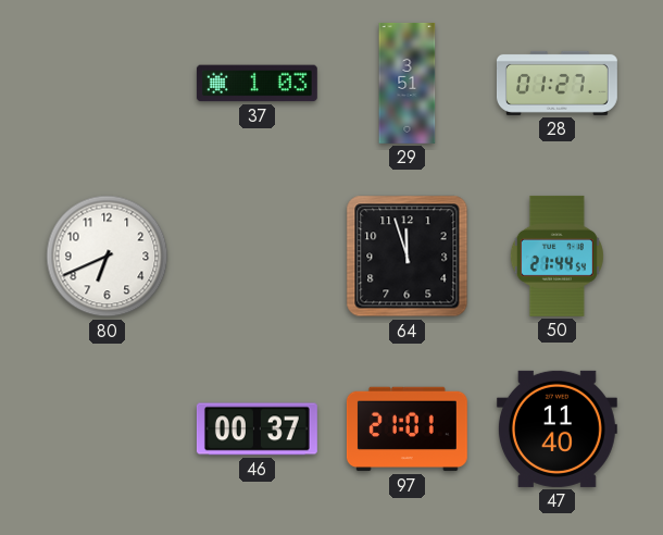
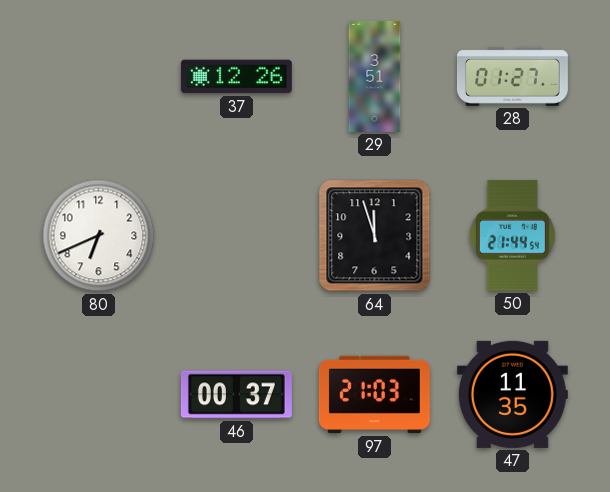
37: 1:03 -> 12:26
97: 21:01 -> 21:03
47: 11:40 -> 11:35
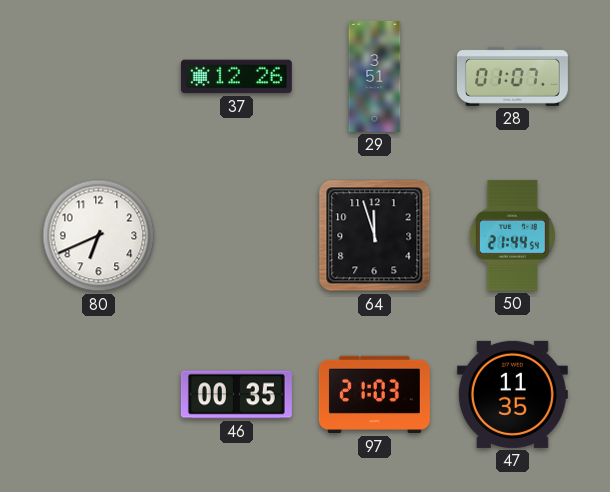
28: 01:27 -> 01:07
46: 00:37 -> 00:35
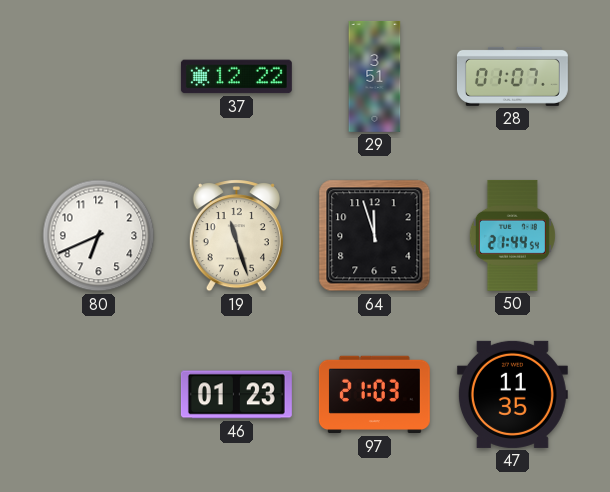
37: 12:26 -> 12:22
19: none -> 11:27
46: 00:35 -> 01:23
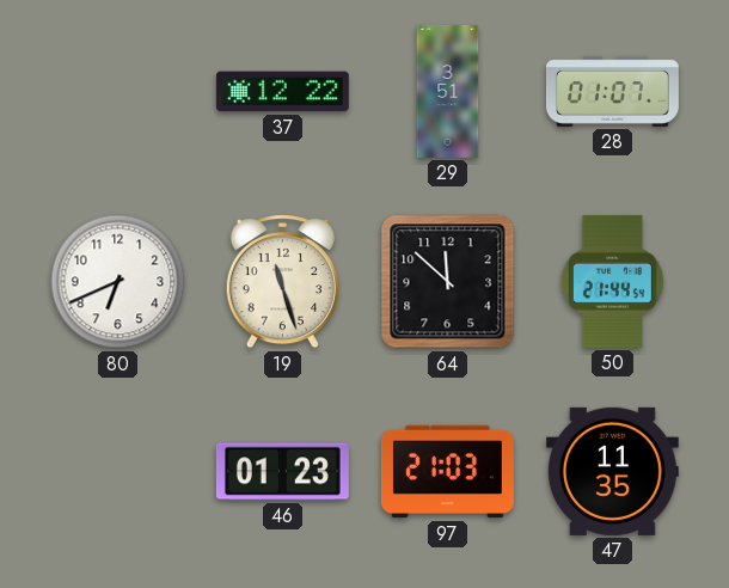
64: 11:57 -> 11:52
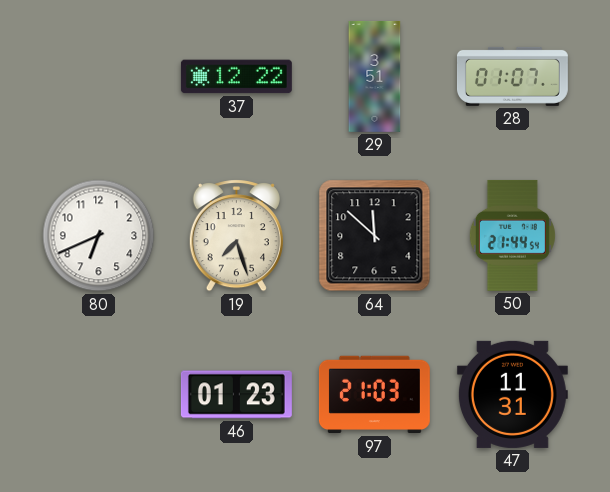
19: 11:27 -> 7:27
47: 11:35 -> 11:31
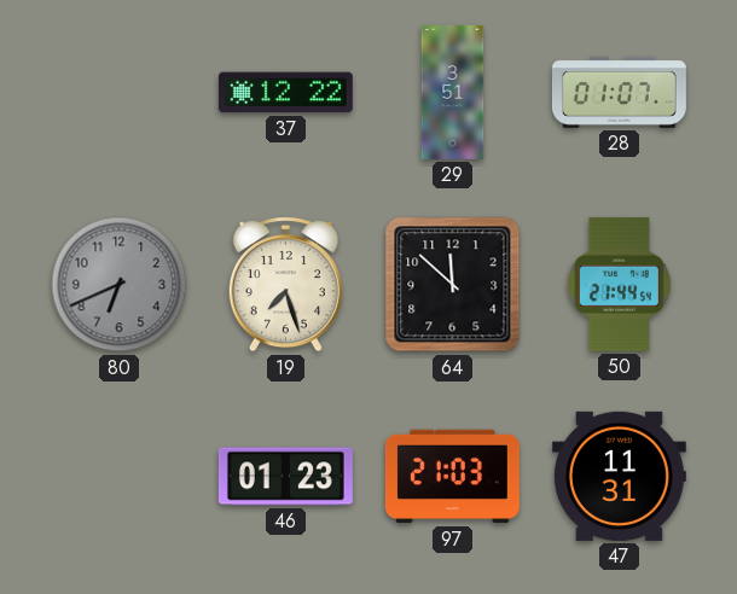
80 dial: white -> grey
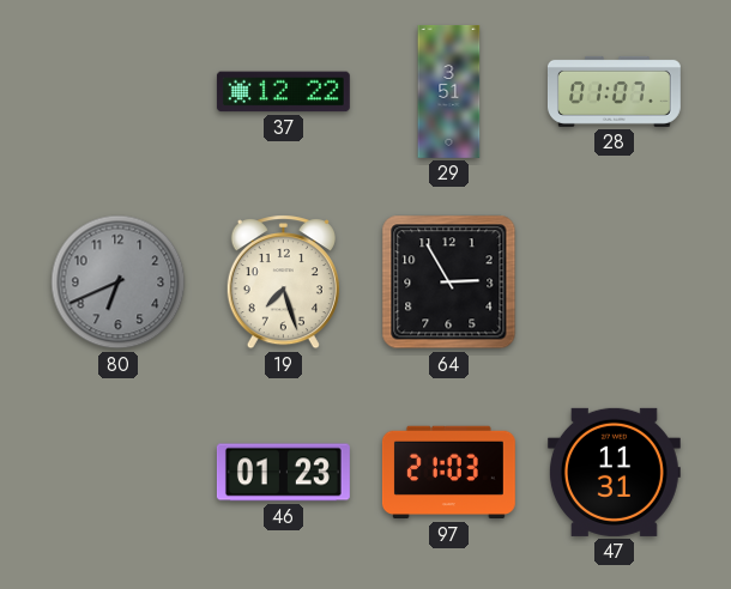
64: 11:52 -> 2:55
50: 21:44 -> none
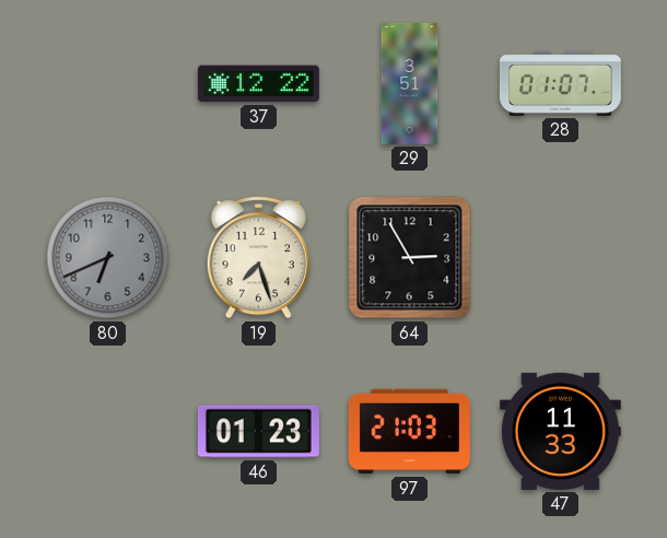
47: 11:31 -> 11:33
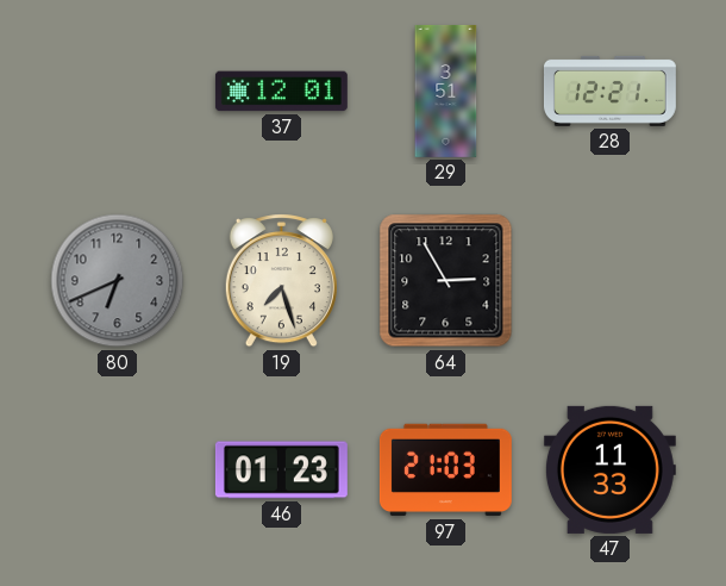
37: 12:22 -> 12:01
28: 01:07 -> 12:21
